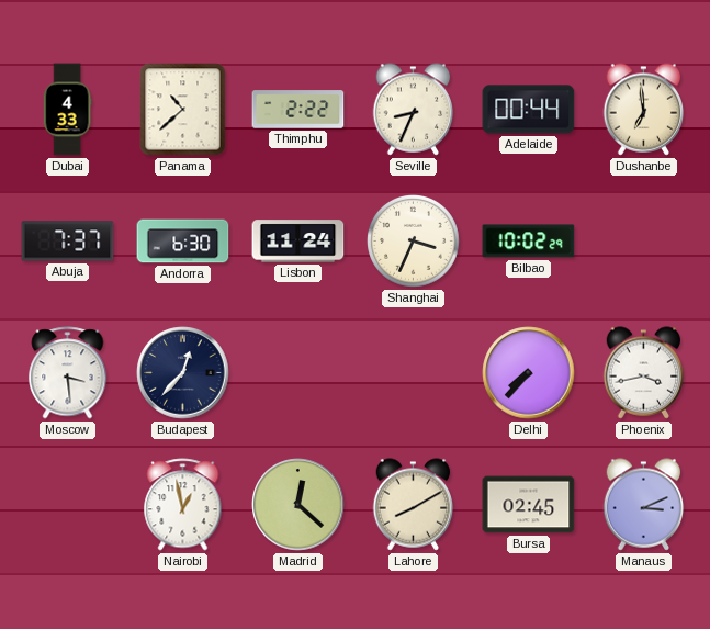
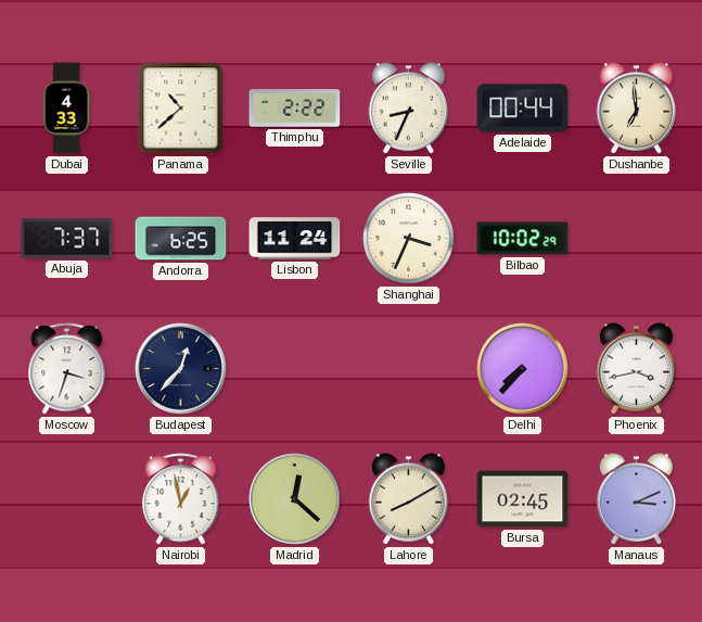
Andorra: 6:30 -> 6:25
Moscow: 3:29 -> 3:33
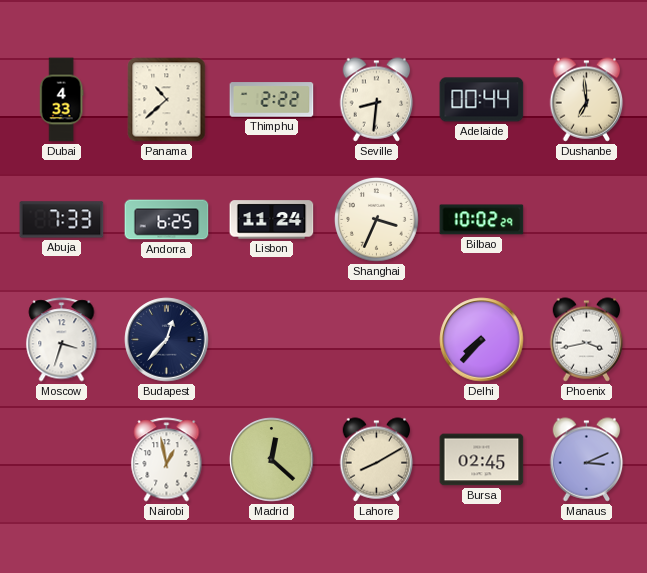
Seville: 8:34 -> 8:31
Abuja: 7:37 -> 7:33
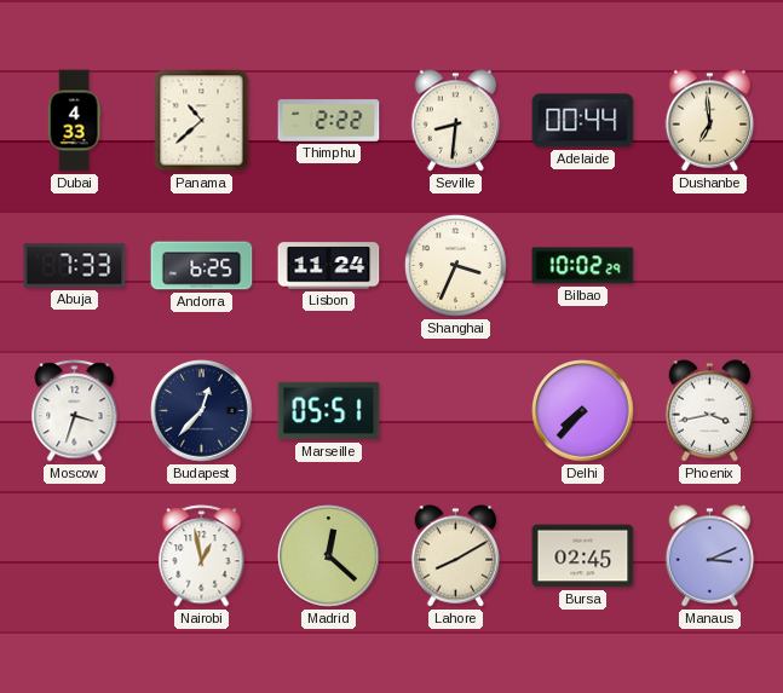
Marseille: none -> 05:51
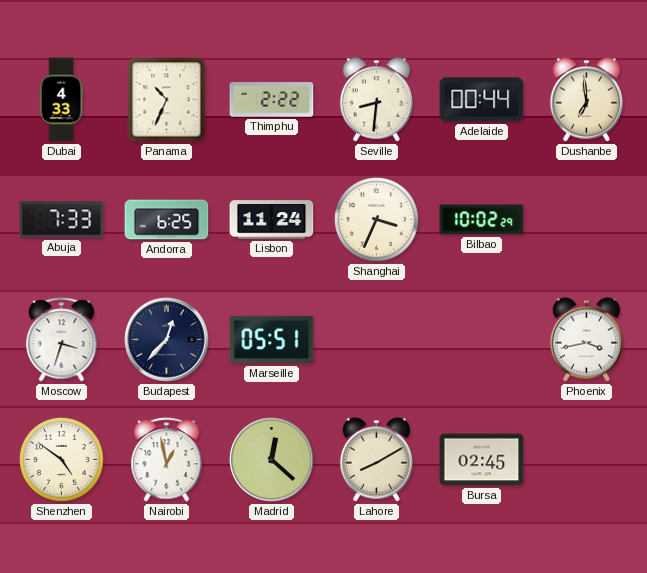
Panama: 10:38 -> 10:34
Delhi: 7:37 -> none
Shenzhen: none -> 4:51
Manaus: 3:11 -> none
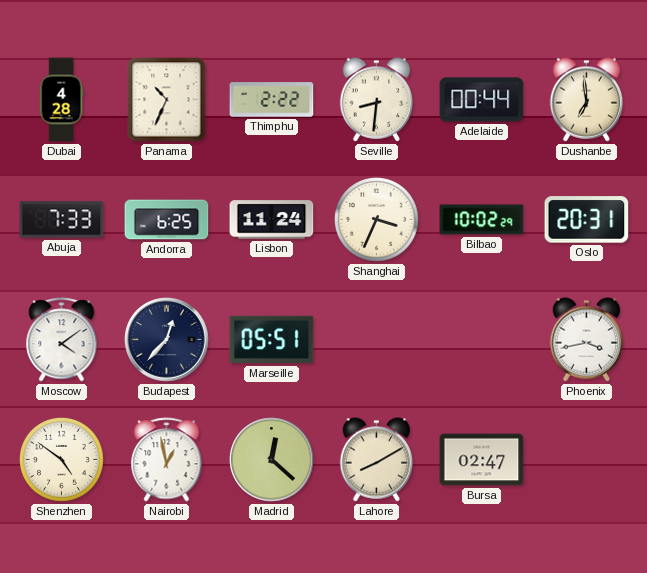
Dubai: 4:33 -> 4:28
Oslo: none -> 20:31
Moscow: 3:33 -> 4:09
Bursa: 02:45 -> 02:47
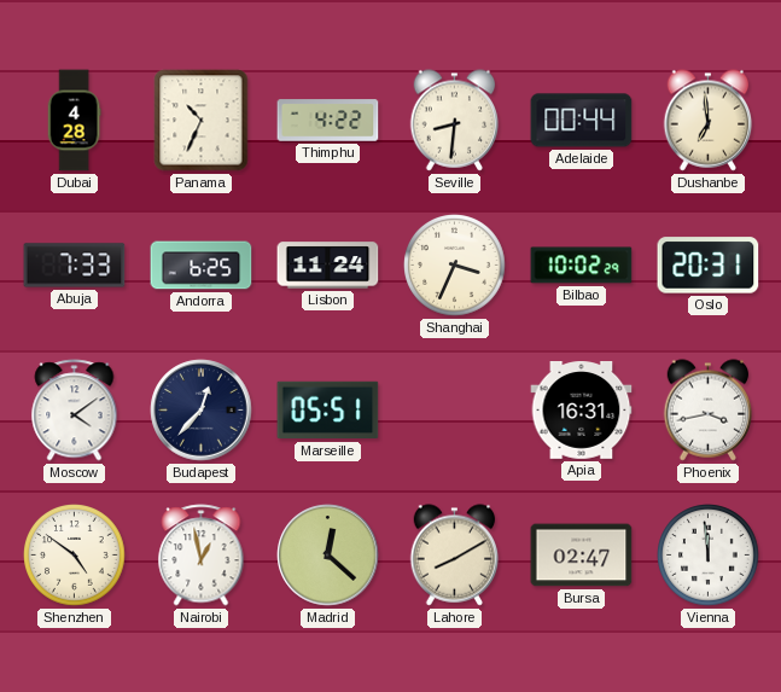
Thimphu: 2:22 -> 4:22
Apia: none -> 16:31
Vienna: none -> 11:59
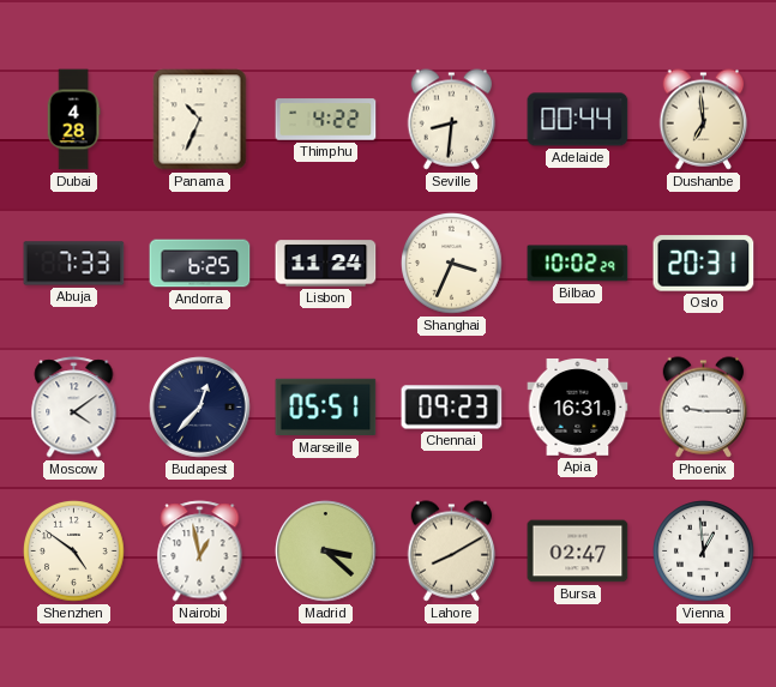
Chennai: none -> 09:23
Phoenix: 3:43 -> 9:15
Madrid: 12:22 -> 3:22
Vienna: 11:59 -> 12:59
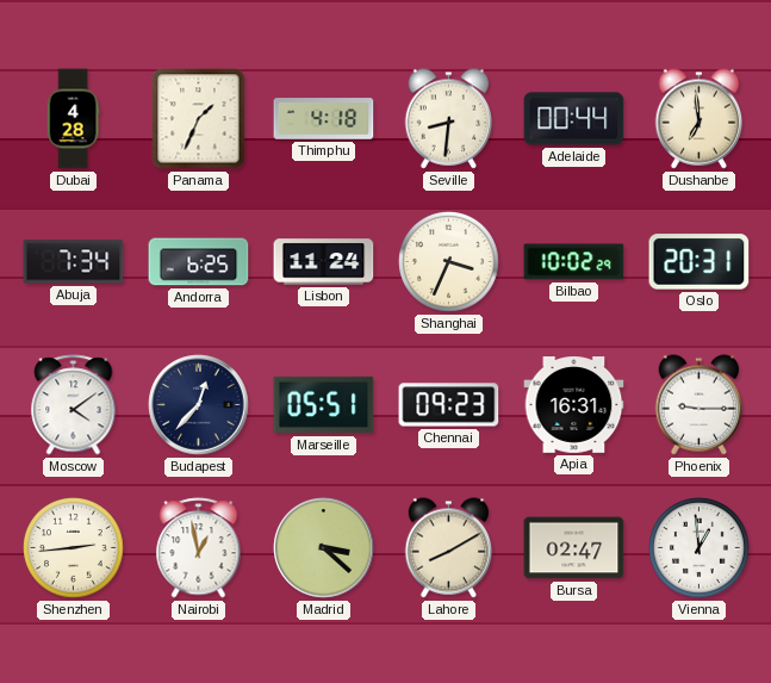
Panama: 10:34 -> 1:34
Thimphu: 4:22 -> 4:18
Abuja: 7:33 -> 7:34
Shenzhen: 4:51 -> 2:44
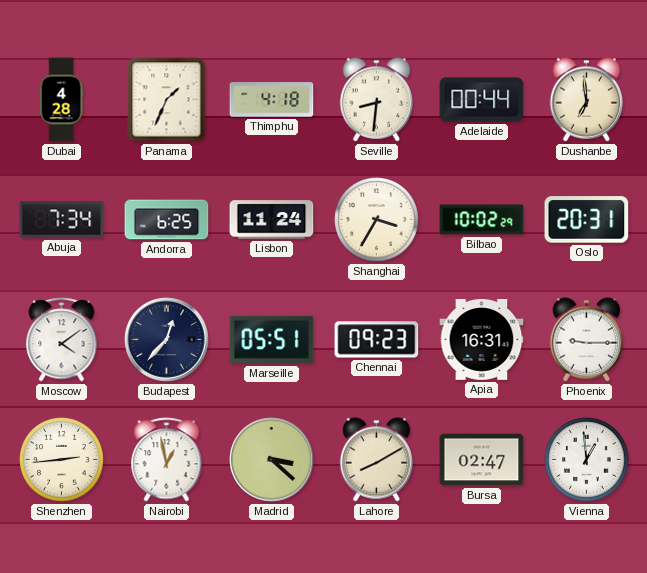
Shanghai: 3:34 -> 3:35
